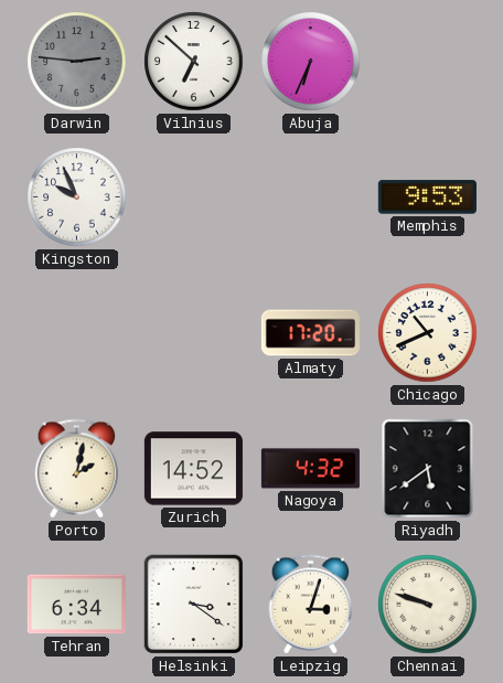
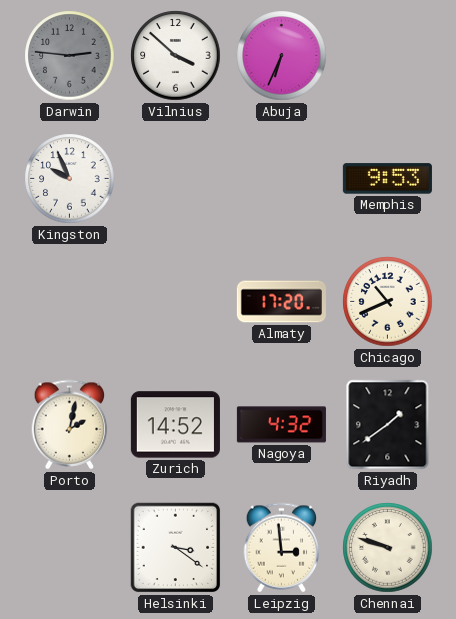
Vilnius: 6:52 -> 3:52
Riyadh: 5:39 -> 1:39
Tehran: 6:34 -> none
Leipzig: 3:03 -> 2:59
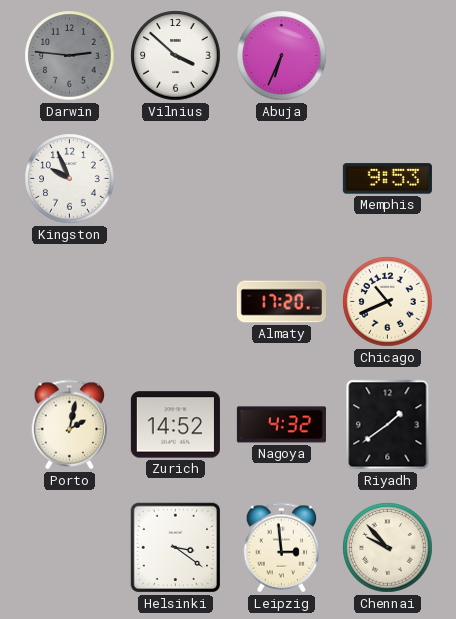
Chennai: 9:48 -> 9:53
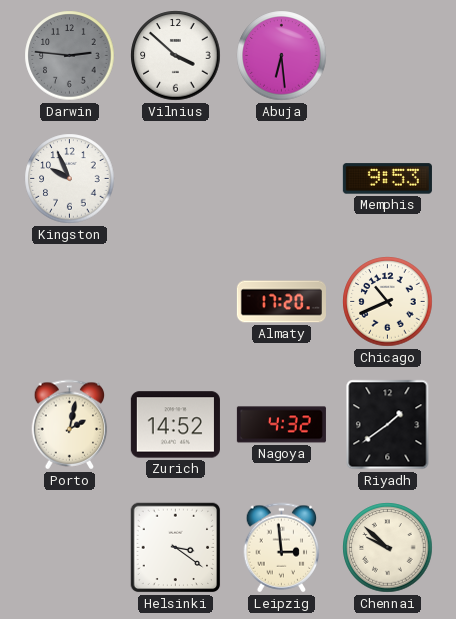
Abuja: 6:34 -> 6:29
Chennai: 9:53 -> 9:52
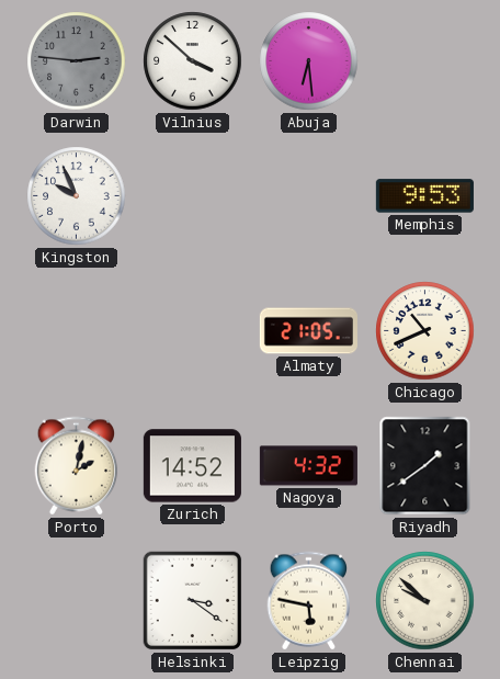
Almaty: 17:20 -> 21:05
Leipzig: 2:59 -> 5:47
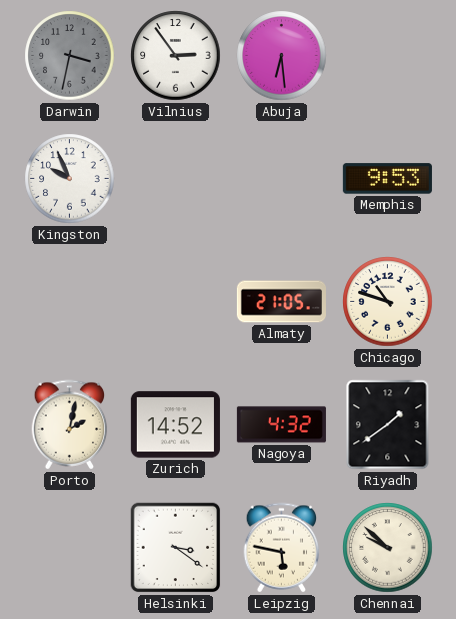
Darwin: 2:46 -> 3:32
Vilnius: 3:52 -> 2:54
Chicago: 10:41 -> 10:48
